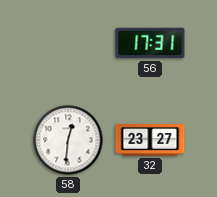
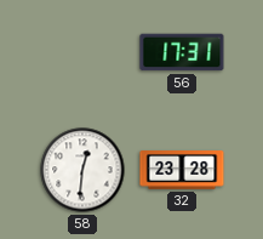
32: 23:27 -> 23:28
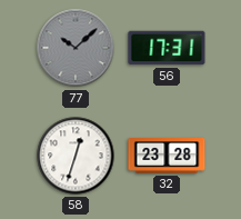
77: none -> 10:08
58: 12:31 -> 12:33
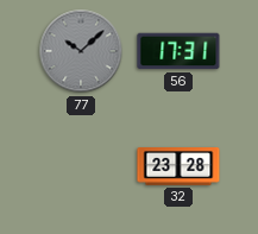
58: 12:33 -> none
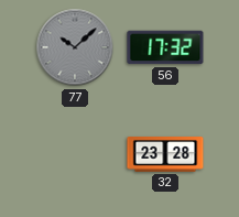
56: 17:31 -> 17:32
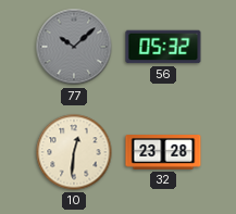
56: 17:32 -> 05:32
10: none -> 12:31
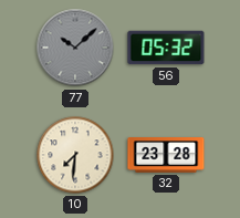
10: 12:31 -> 7:31
